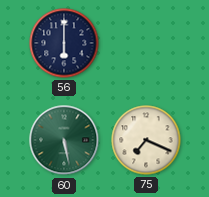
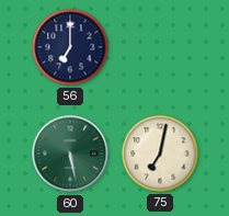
56: 6:00 -> 7:00
75: 7:19 -> 7:02
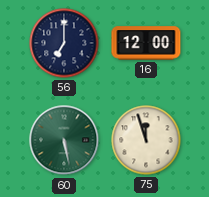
16: none -> 12:00
75: 7:02 -> 11:57
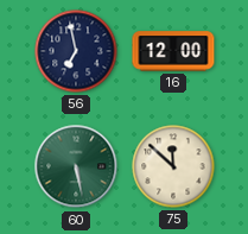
56: 7:00 -> 6:58
75: 11:57 -> 11:52
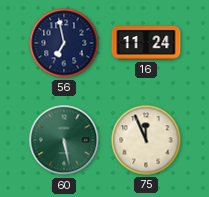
16: 12:00 -> 11:24
75: 11:52 -> 11:56
